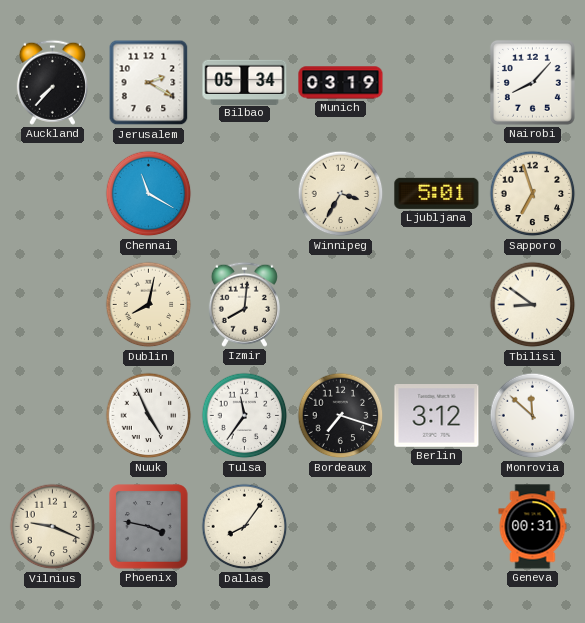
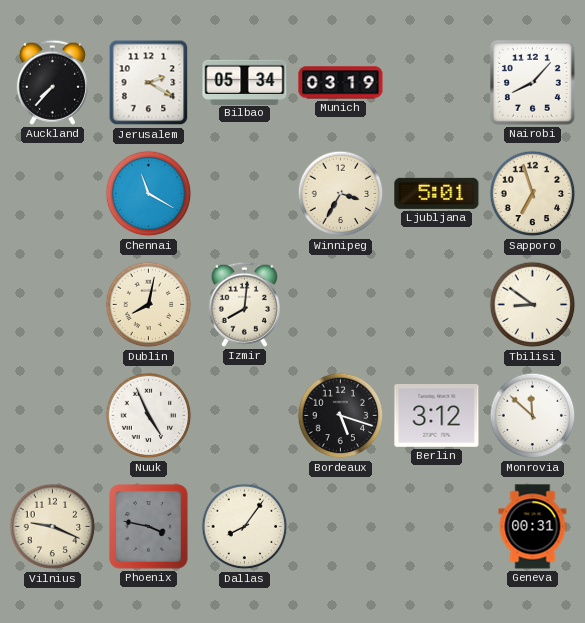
Tulsa: 11:36 -> none
Bordeaux: 7:18 -> 5:18
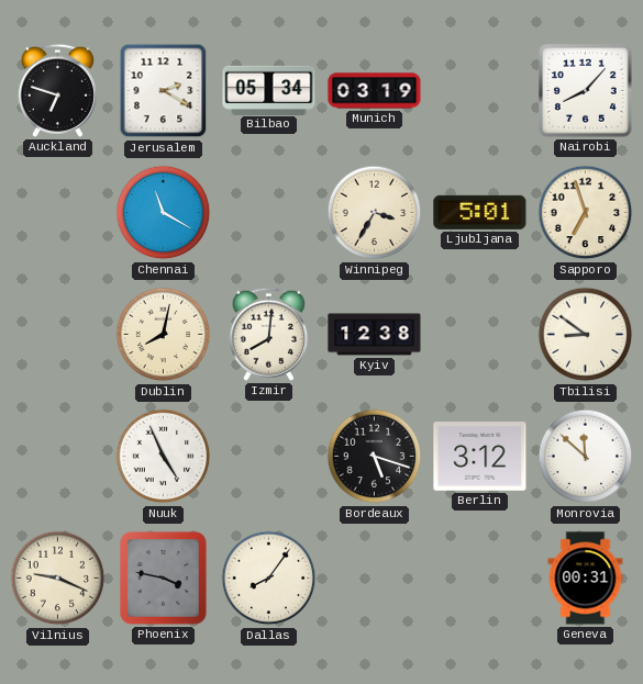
Auckland: 7:37 -> 6:48
Kyiv: none -> 12:38
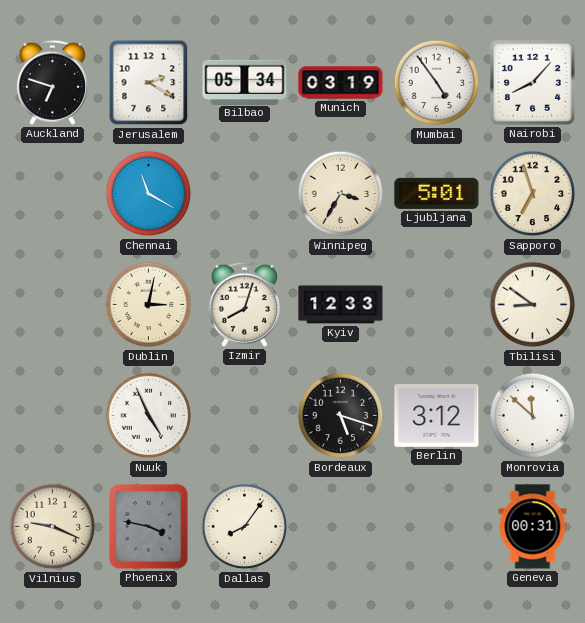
Mumbai: none -> 4:54
Dublin: 8:02 -> 3:02
Izmir: 8:01 -> 8:03
Kyiv: 12:38 -> 12:33
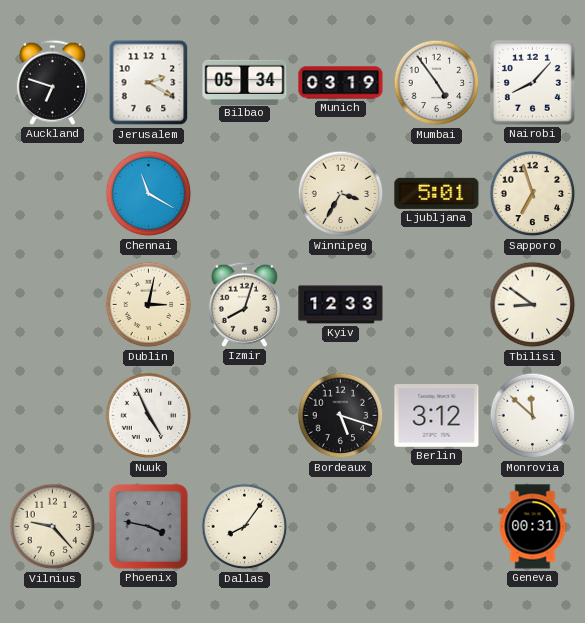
Vilnius: 9:19 -> 9:23
